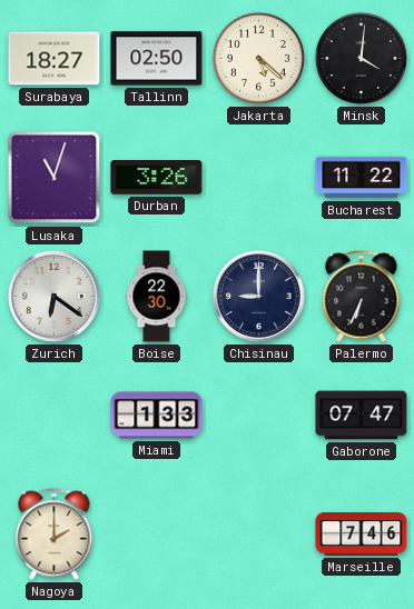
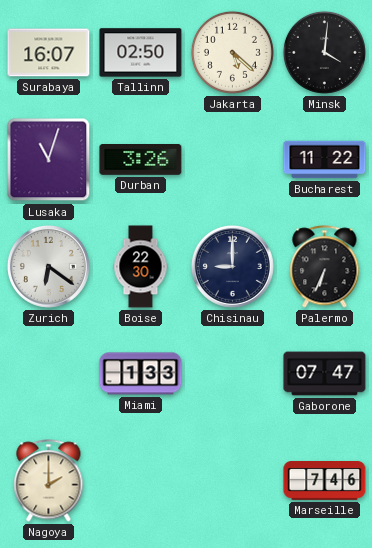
Surabaya: 18:27 -> 16:07
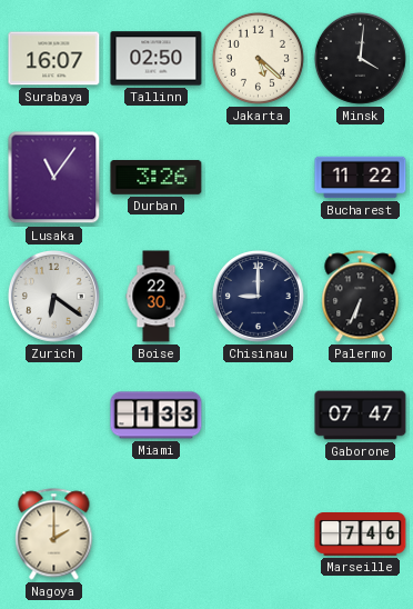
Lusaka: 11:03 -> 11:06
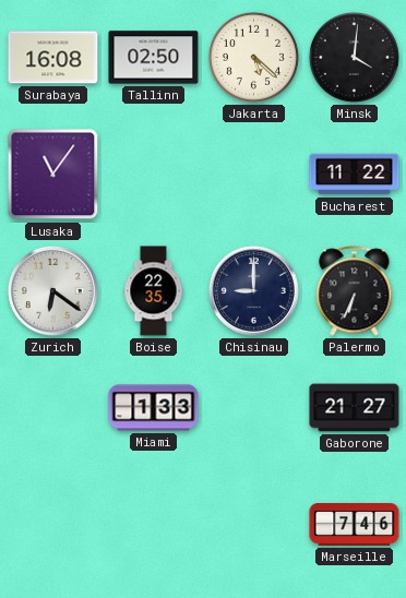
Surabaya: 16:07 -> 16:08
Durban: 3:26 -> none
Boise: 22:30 -> 22:35
Gaborone: 07:47 -> 21:27
Nagoya: 2:00 -> none
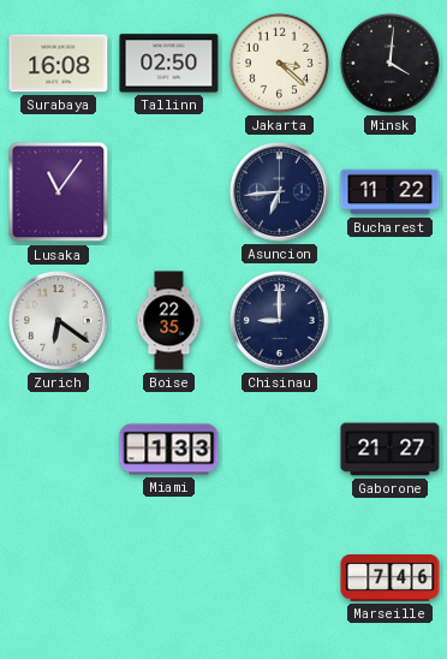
Jakarta: 5:22 -> 3:22
Asuncion: none -> 6:44
Palermo: 6:34 -> none
